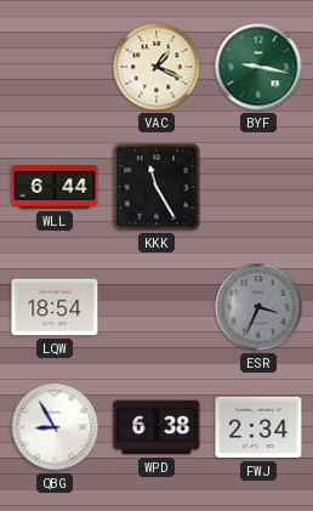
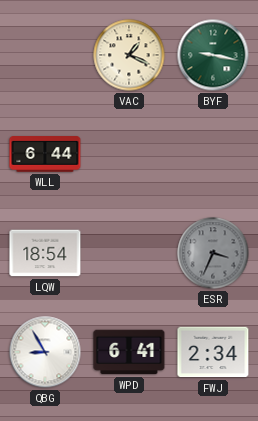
KKK: 11:25 -> none
WPD: 6:38 -> 6:41
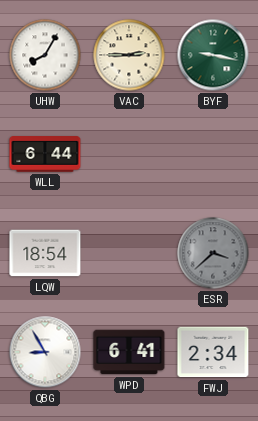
UHW: none -> 8:05
VAC: 1:19 -> 2:45
ESR: 3:34 -> 3:38
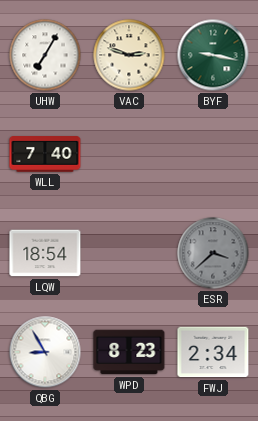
UHW: 8:05 -> 7:05
VAC: 2:45 -> 2:48
WLL: 6:44 -> 7:40
WPD: 6:41 -> 8:23
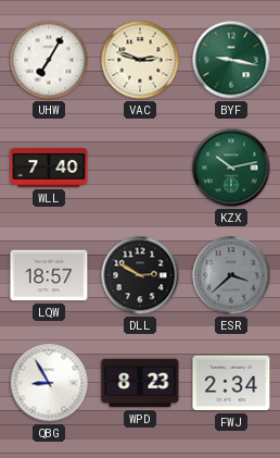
KZX: none -> 10:13
LQW: 18:54 -> 18:57
DLL: none -> 2:50
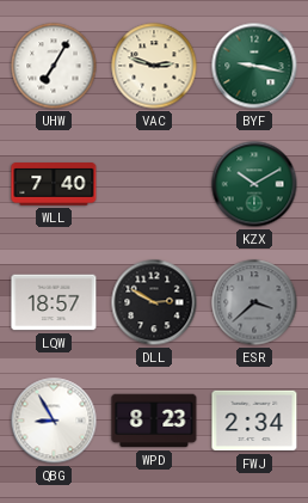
KZX: 10:13 -> 10:10
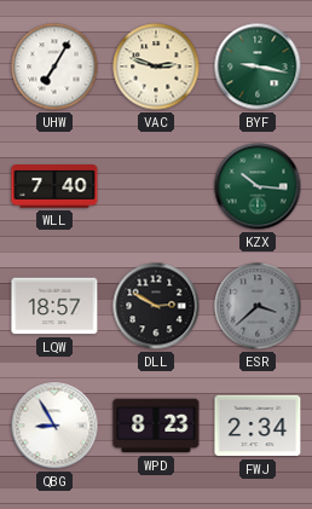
KZX: 10:10 -> 10:16
